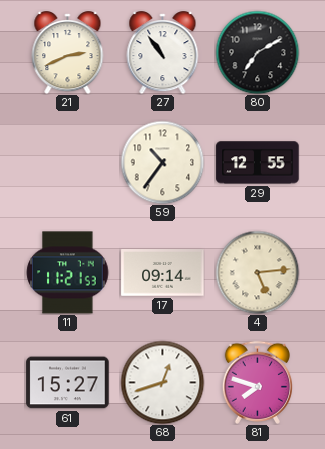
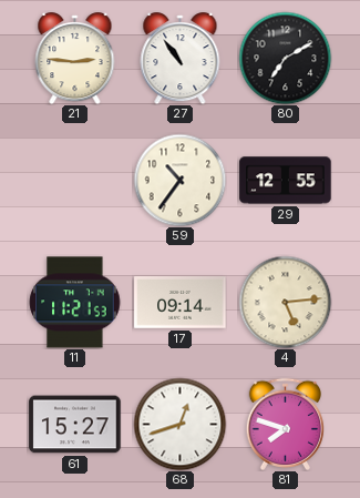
21: 2:41 -> 2:46
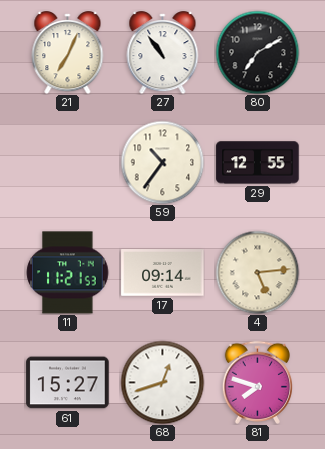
21: 2:46 -> 7:04
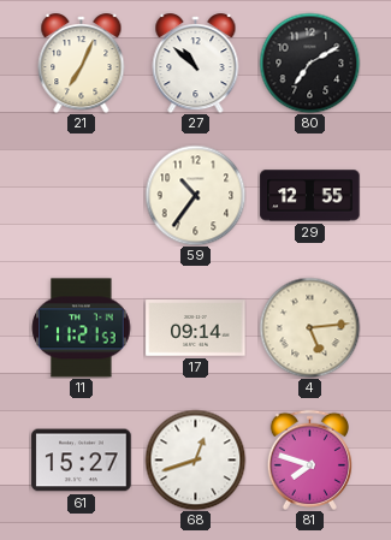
27: 10:54 -> 10:52
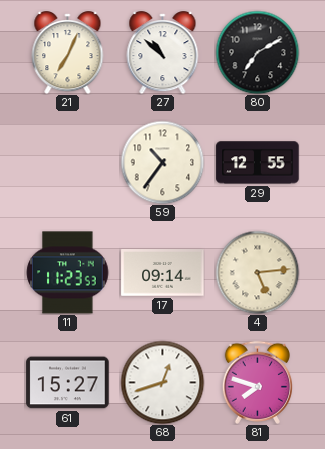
11: 11:21 -> 11:23
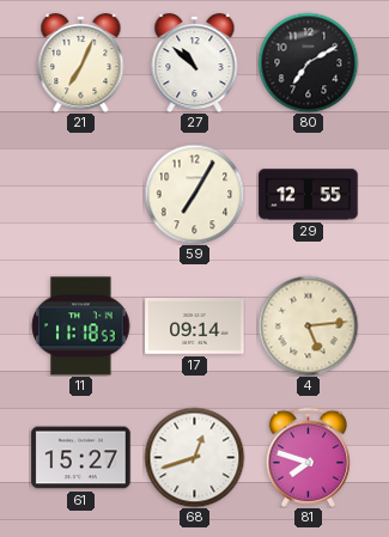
59: 10:36 -> 7:05
11: 11:23 -> 11:18
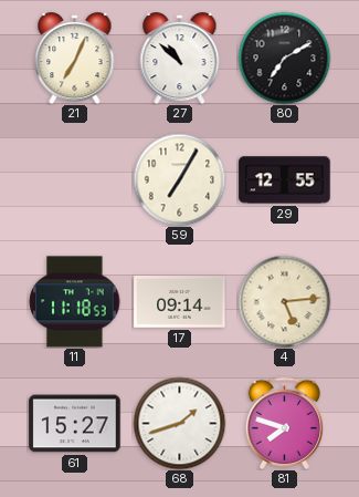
68: 12:42 -> 1:42
